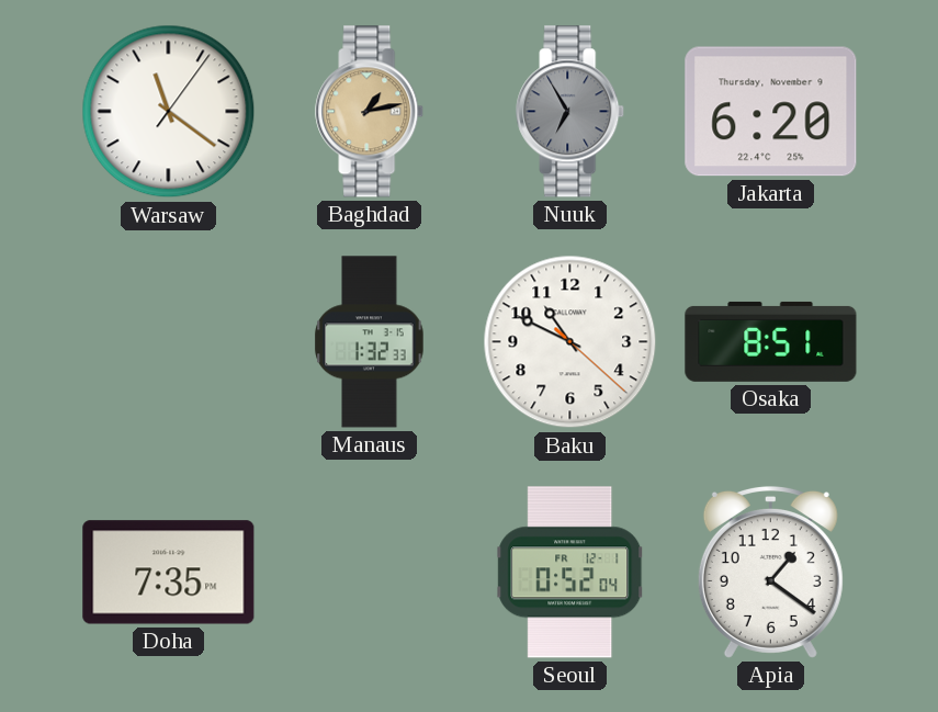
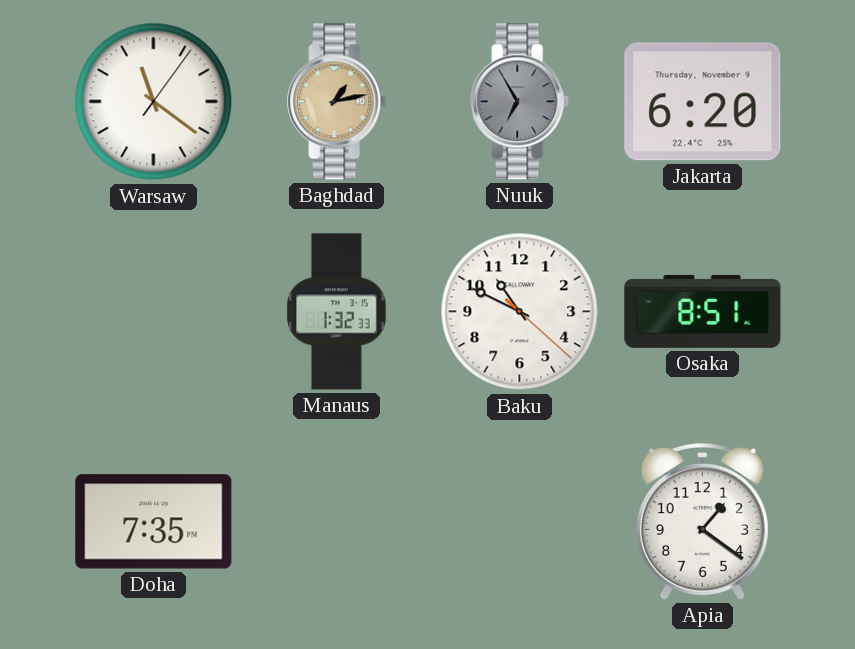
Seoul: 0:52 -> none
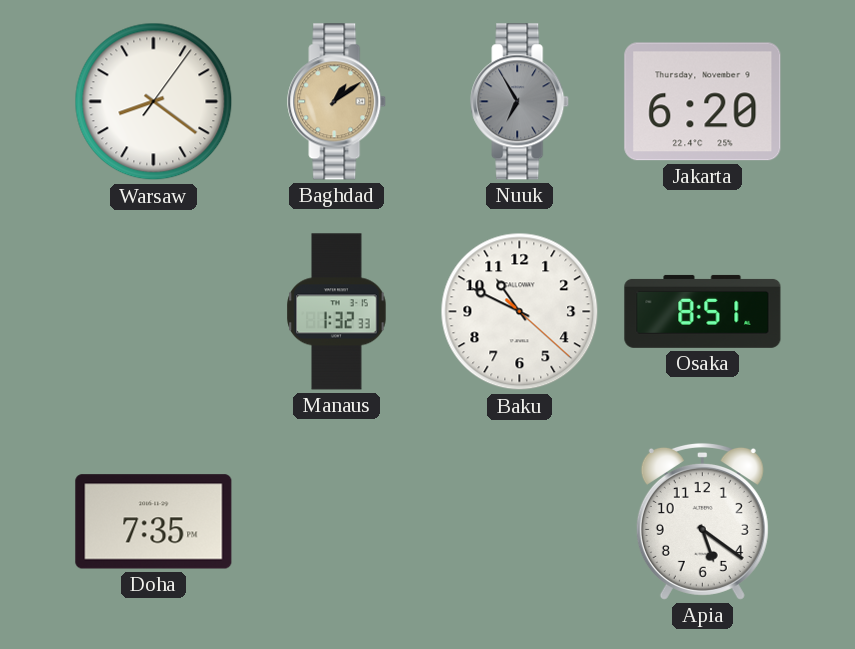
Warsaw: 11:21 -> 8:21
Baghdad: 1:13 -> 1:09
Apia: 1:21 -> 5:21
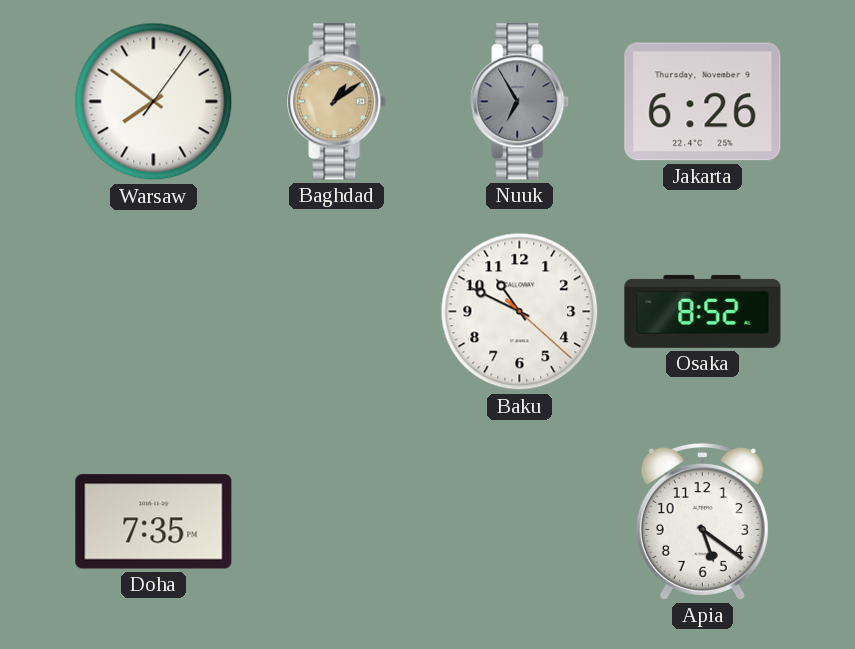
Warsaw: 8:21 -> 7:51
Jakarta: 6:20 -> 6:26
Manaus: 1:32 -> none
Osaka: 8:51 -> 8:52
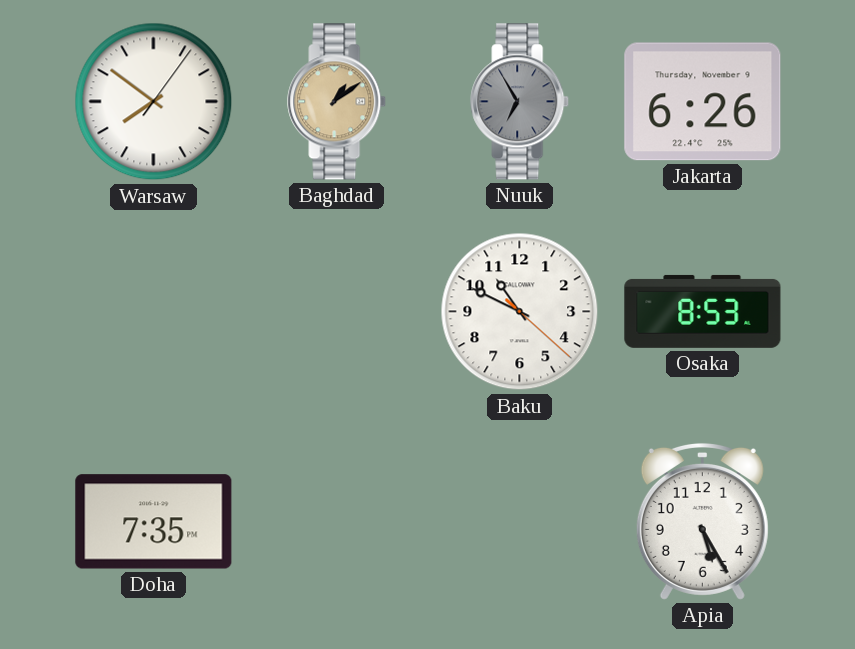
Osaka: 8:52 -> 8:53
Apia: 5:21 -> 5:25
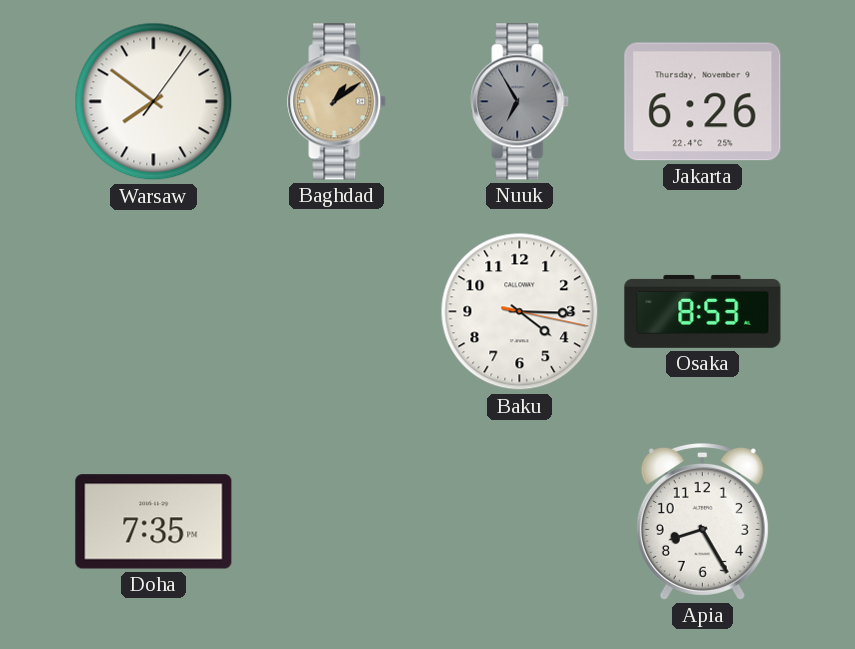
Baku: 10:49 -> 4:15
Apia: 5:25 -> 8:25
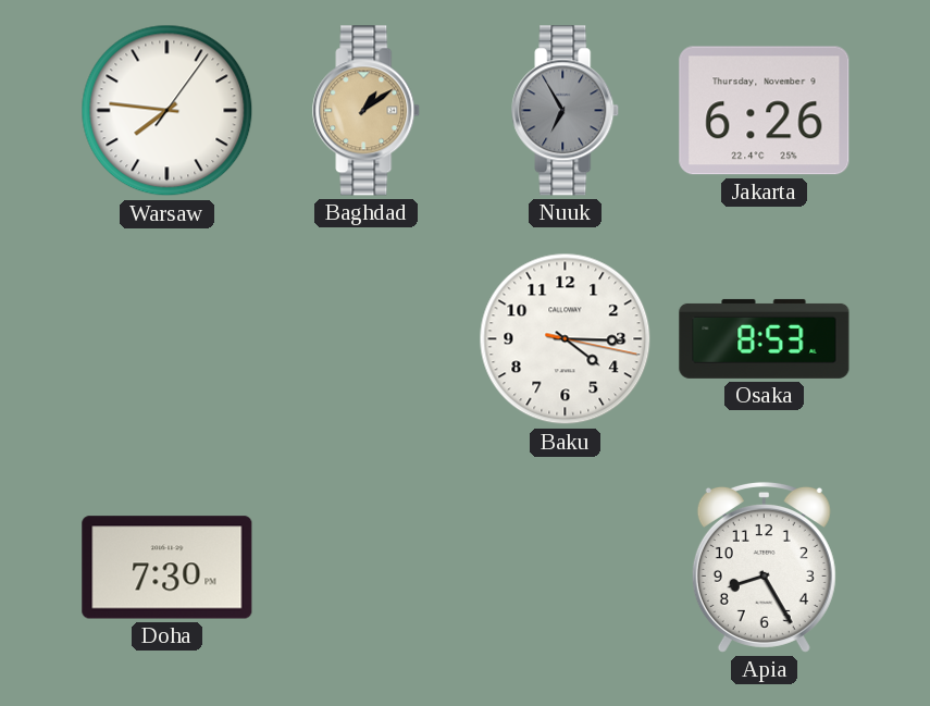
Warsaw: 7:51 -> 7:46
Doha: 7:35 -> 7:30
